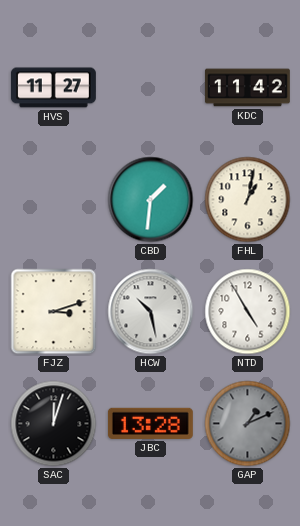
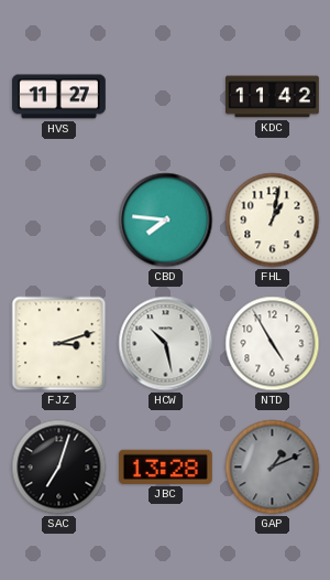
CBD: 1:31 -> 7:46
SAC: 12:03 -> 7:03
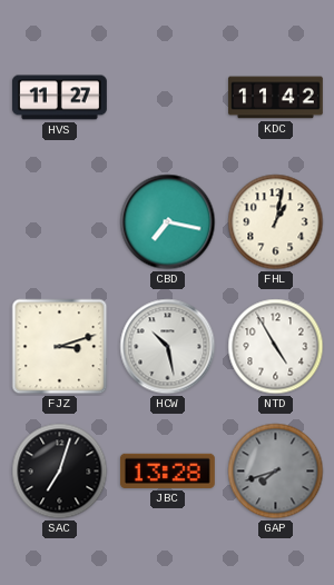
CBD: 7:46 -> 7:17
GAP: 1:11 -> 7:42
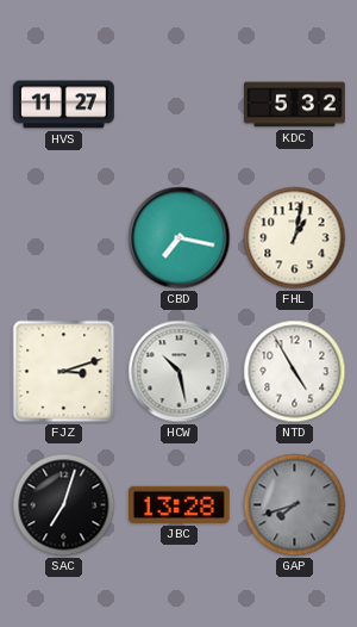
KDC: 11:42 -> 5:32
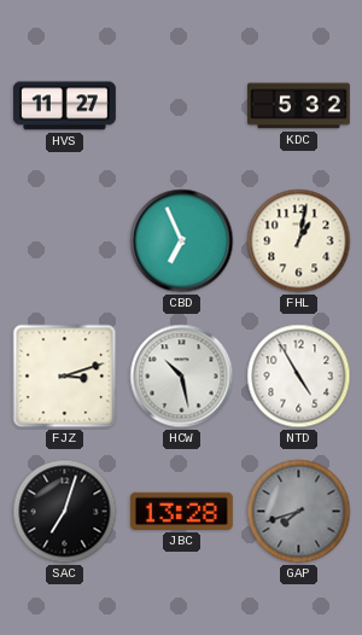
CBD: 7:17 -> 6:56
